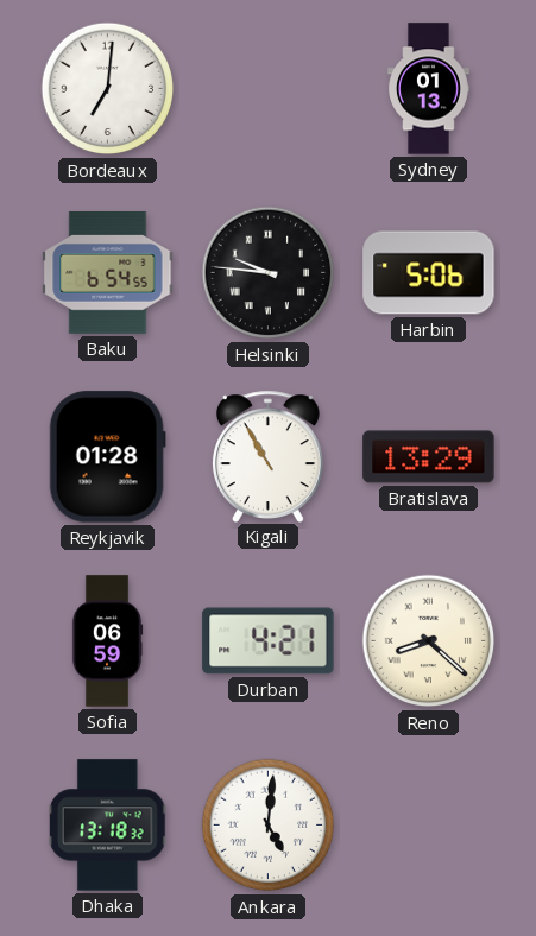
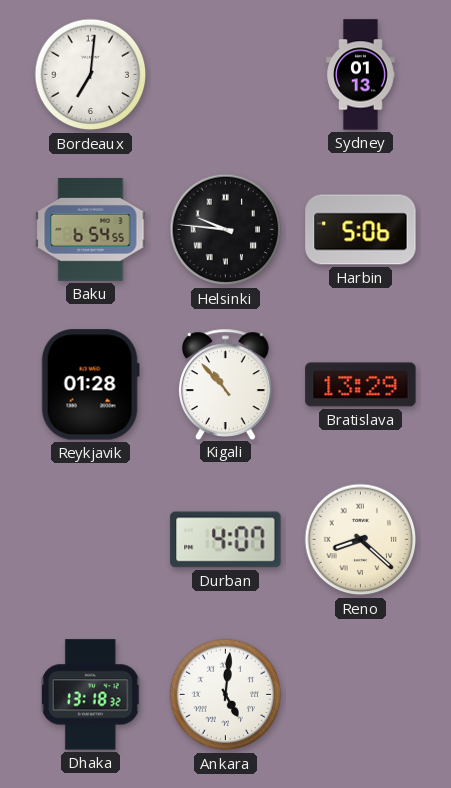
Kigali: 10:55 -> 10:53
Sofia: 06:59 -> none
Durban: 4:21 -> 4:07
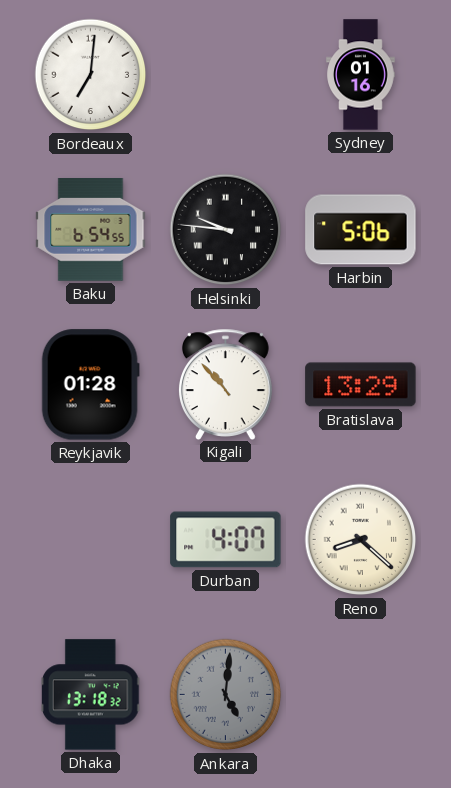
Sydney: 01:13 -> 01:16
Ankara dial: white -> grey
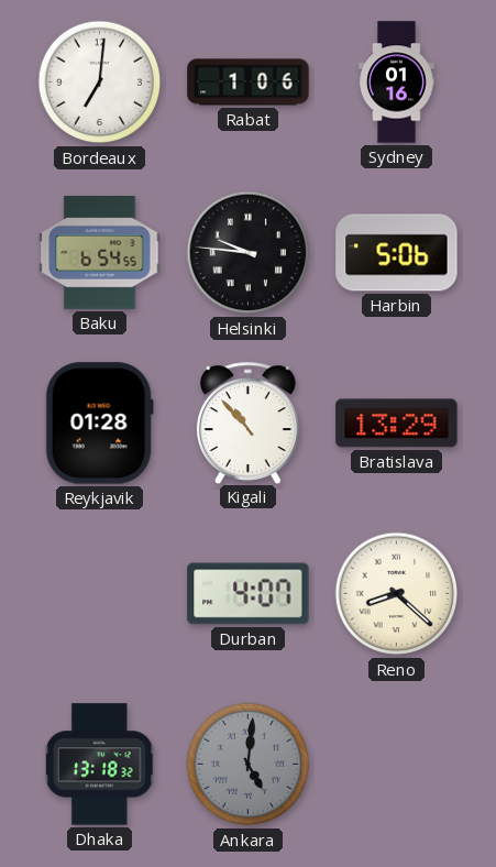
Rabat: none -> 1:06
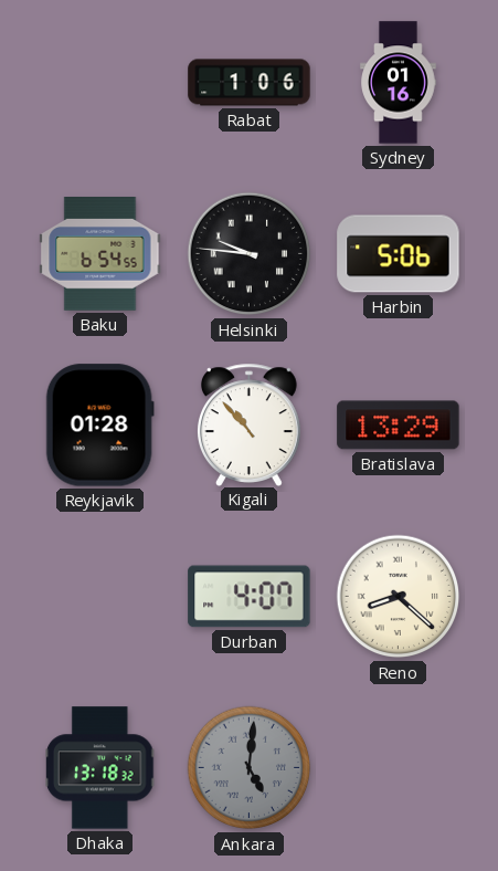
Bordeaux: 7:01 -> none
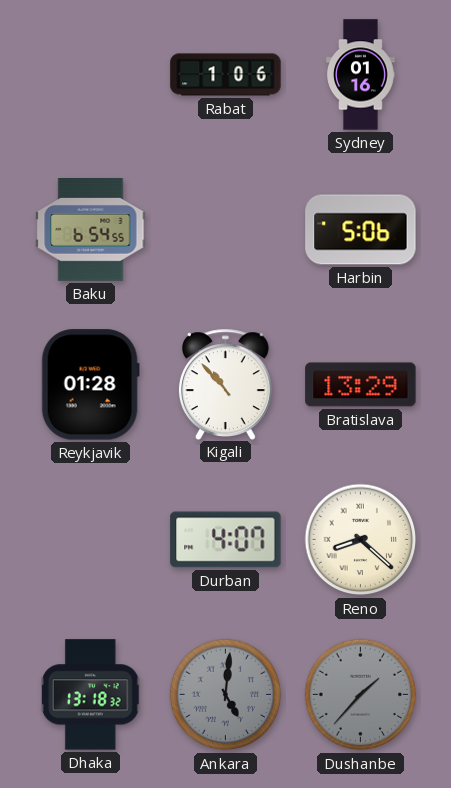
Helsinki: 9:46 -> none
Dushanbe: none -> 1:37
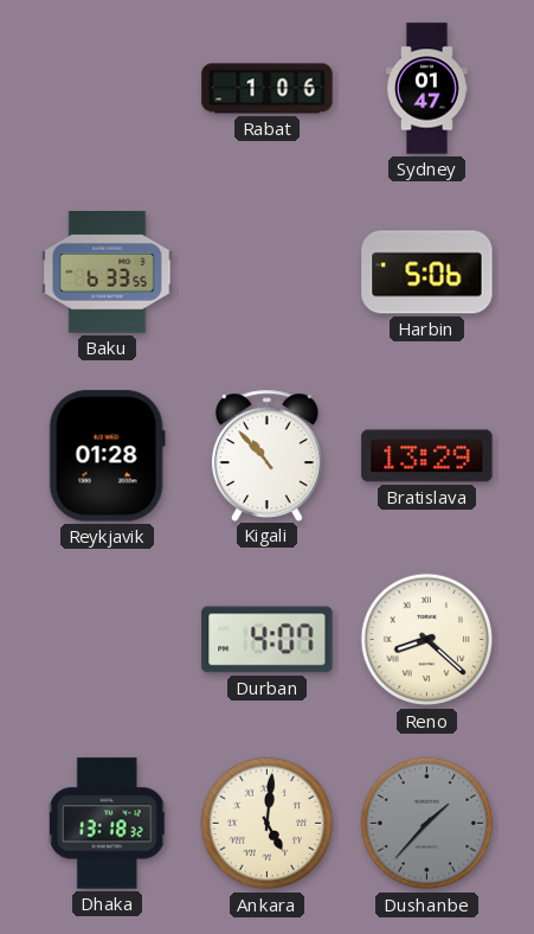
Sydney: 01:16 -> 01:47
Baku: 6:54 -> 6:33
Ankara dial: grey -> cream
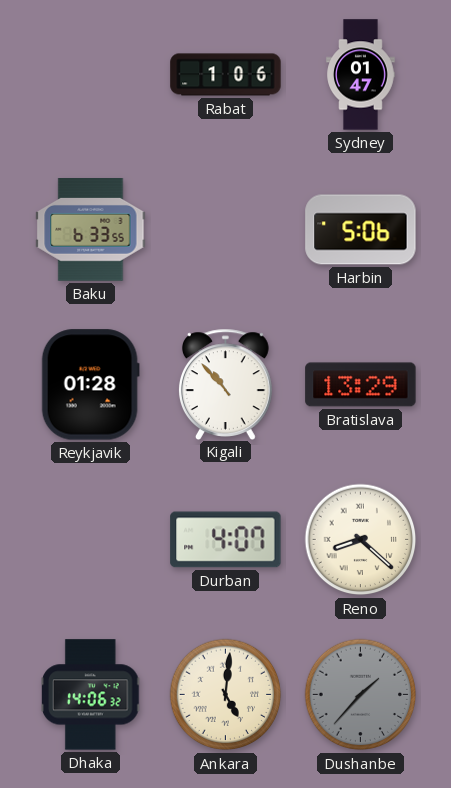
Dhaka: 13:18 -> 14:06
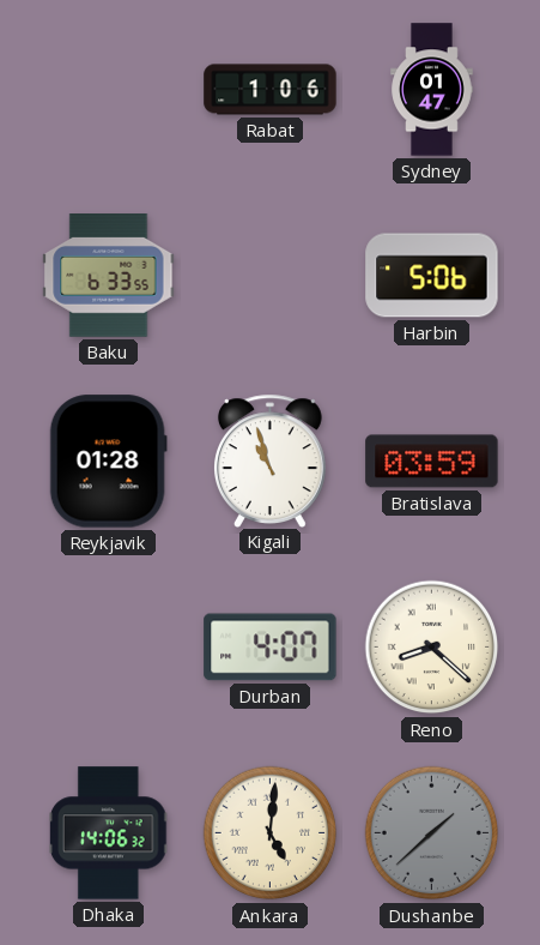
Kigali: 10:53 -> 10:57
Bratislava: 13:29 -> 03:59
Dushanbe: 1:37 -> 1:38
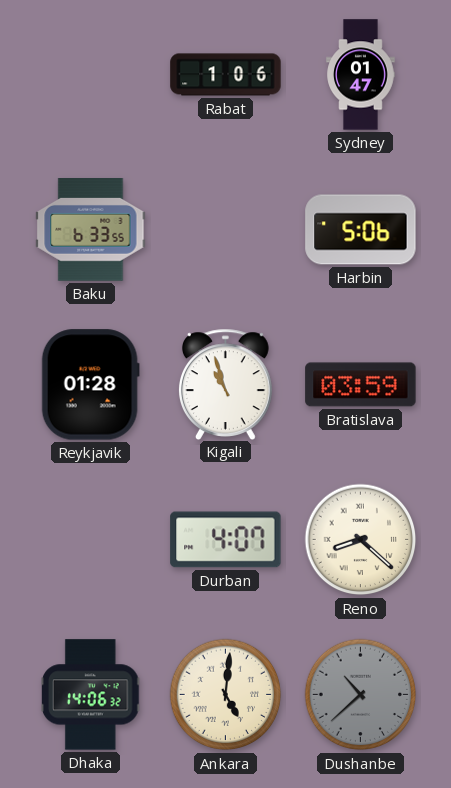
Dushanbe: 1:38 -> 10:38
